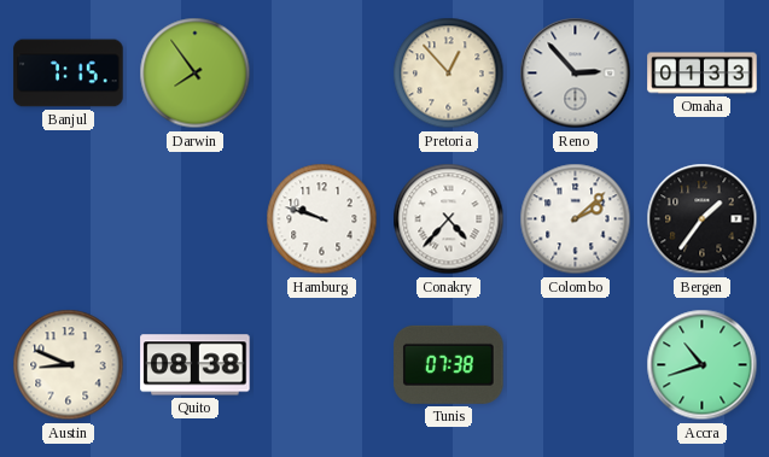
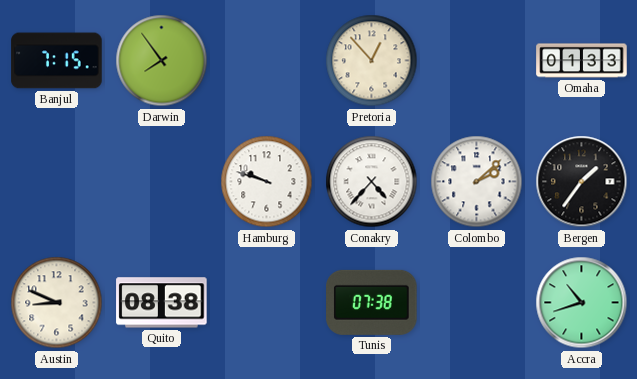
Reno: 2:53 -> none
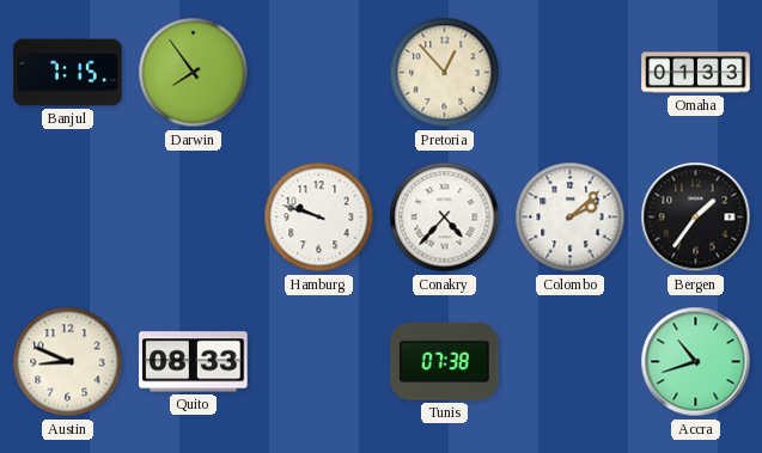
Quito: 08:38 -> 08:33
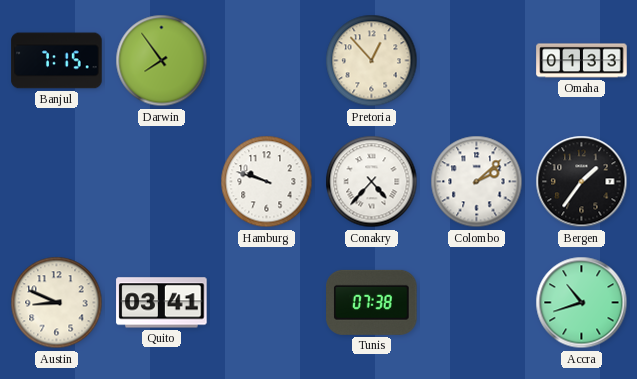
Quito: 08:33 -> 03:41
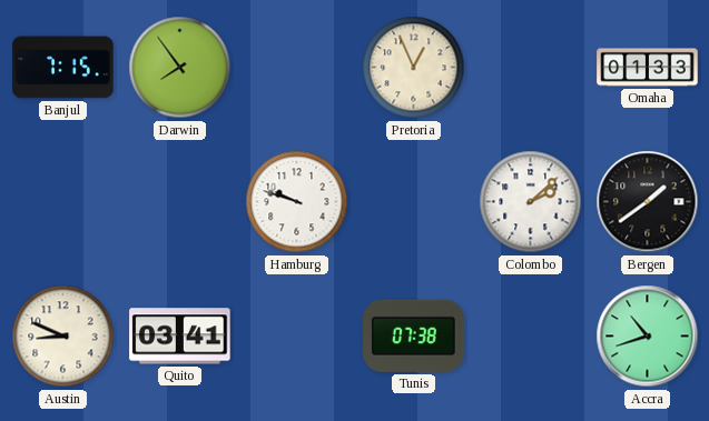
Pretoria: 12:53 -> 12:56
Conakry: 4:37 -> none
Bergen: 1:36 -> 1:39
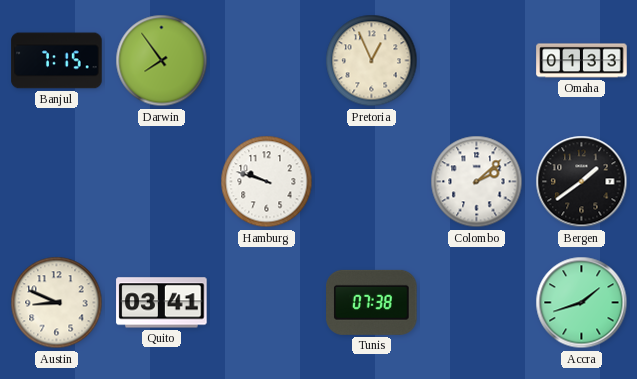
Accra: 10:42 -> 1:42
